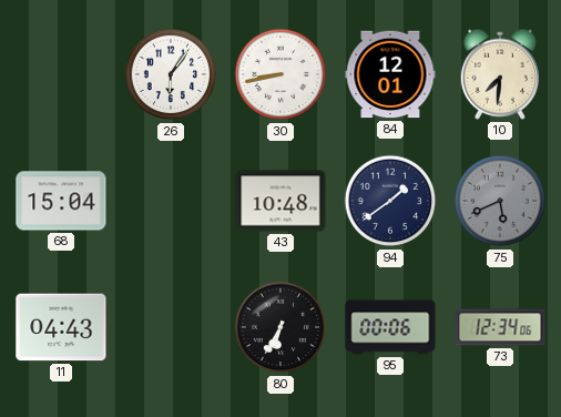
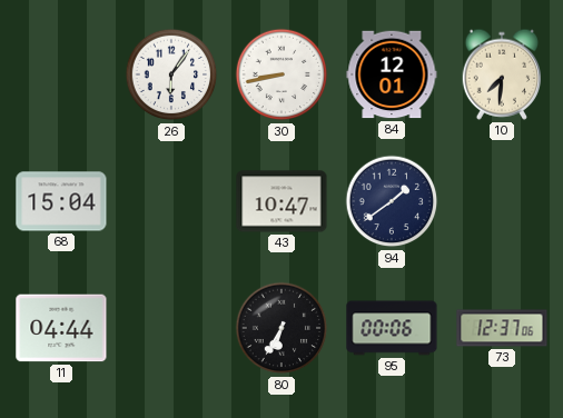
43: 10:48 -> 10:47
75: 5:41 -> none
11: 04:43 -> 04:44
73: 12:34 -> 12:37
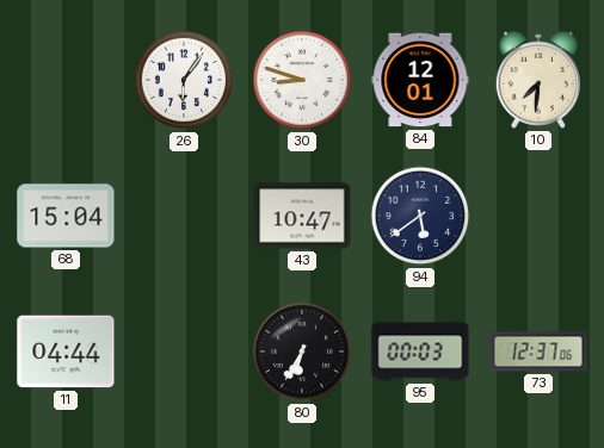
30: 8:43 -> 8:48
94: 1:39 -> 5:39
95: 00:06 -> 00:03
